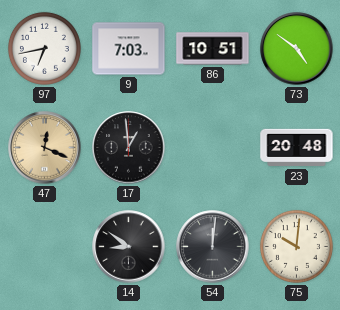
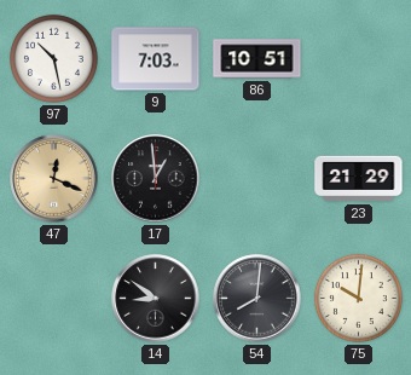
97: 6:43 -> 10:28
73: 4:51 -> none
23: 20:48 -> 21:29
54: 12:01 -> 8:01
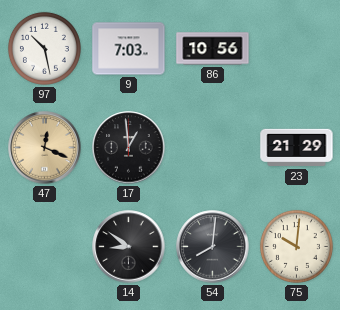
86: 10:51 -> 10:56
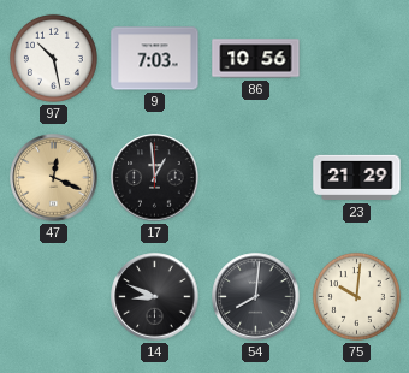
14: 8:51 -> 8:49
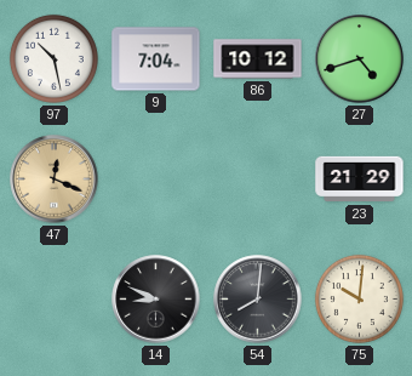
9: 7:03 -> 7:04
86: 10:56 -> 10:12
27: none -> 4:42
17: 12:59 -> none
